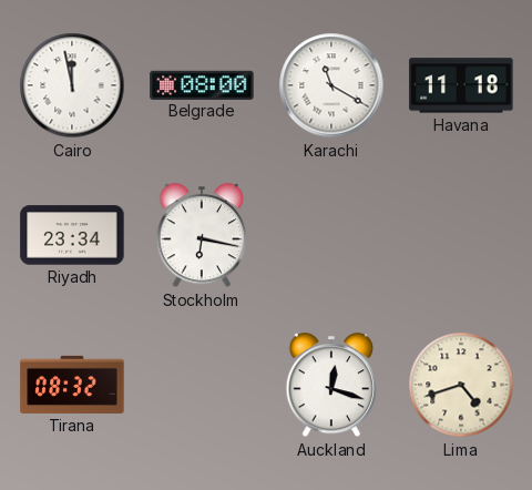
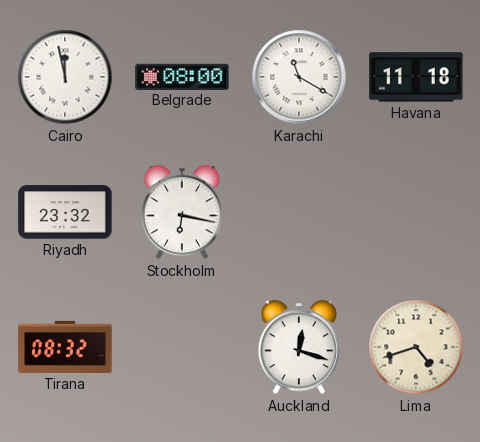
Riyadh: 23:34 -> 23:32
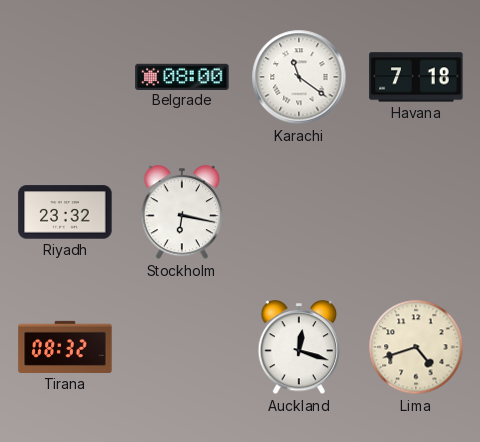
Cairo: 11:58 -> none
Karachi: 11:20 -> 11:21
Havana: 11:18 -> 7:18
